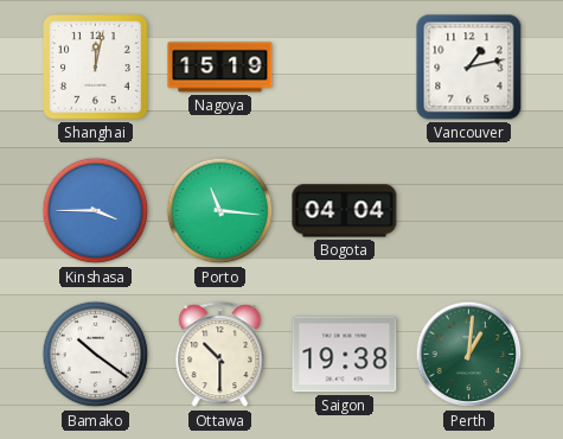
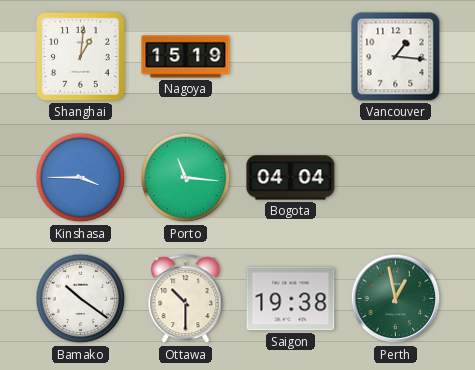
Shanghai: 12:02 -> 1:01
Vancouver: 1:13 -> 1:16
Perth: 1:01 -> 12:58
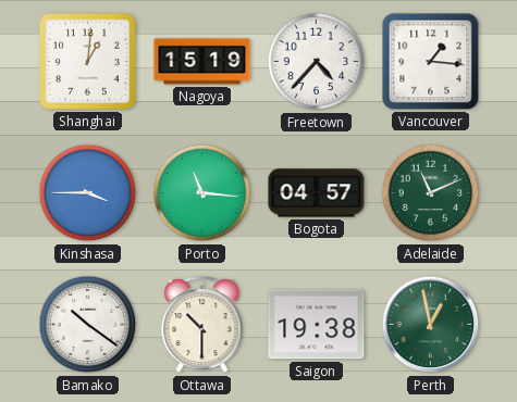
Freetown: none -> 4:37
Bogota: 04:04 -> 04:57
Adelaide: none -> 11:11
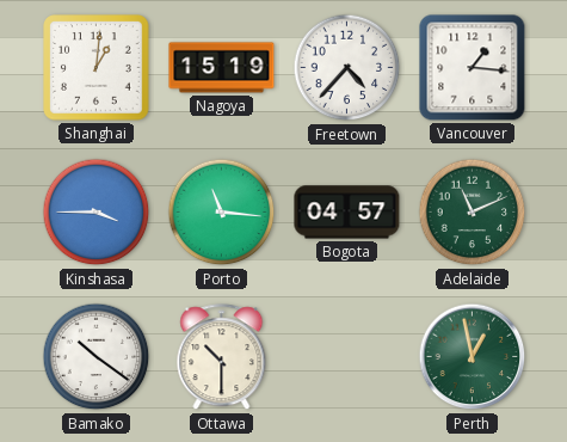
Saigon: 19:38 -> none
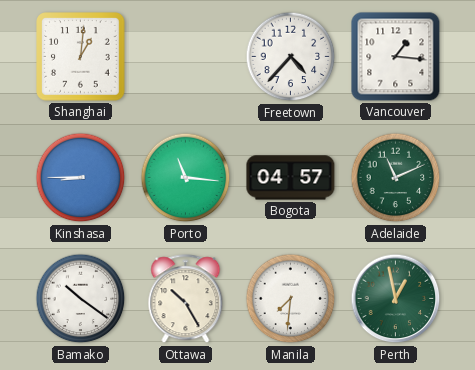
Nagoya: 15:19 -> none
Kinshasa: 3:45 -> 8:45
Ottawa: 10:30 -> 10:25
Manila: none -> 7:31
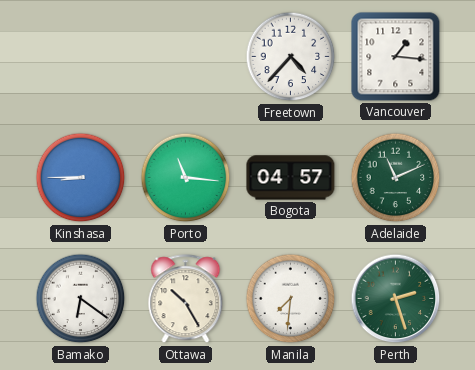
Shanghai: 1:01 -> none
Bamako: 10:21 -> 6:21
Perth: 12:58 -> 2:27
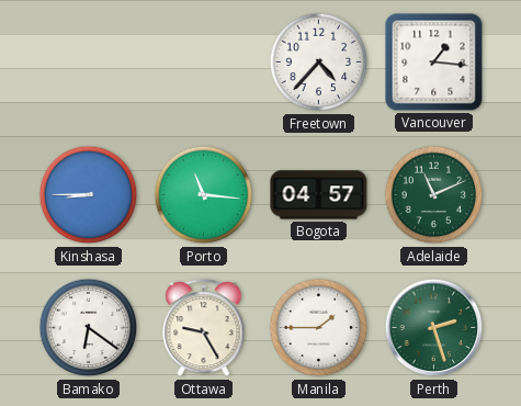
Ottawa: 10:25 -> 9:25
Manila: 7:31 -> 1:45
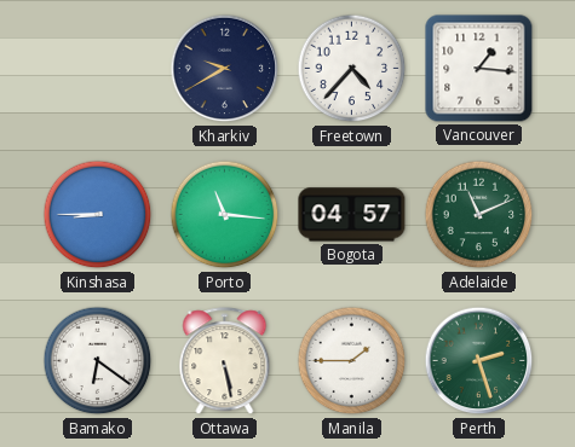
Kharkiv: none -> 9:40
Ottawa: 9:25 -> 5:28
